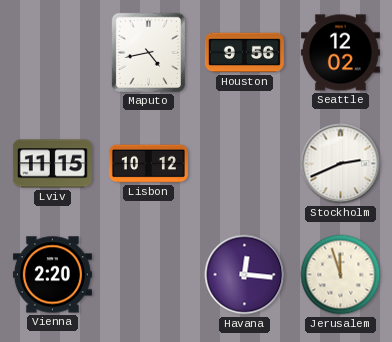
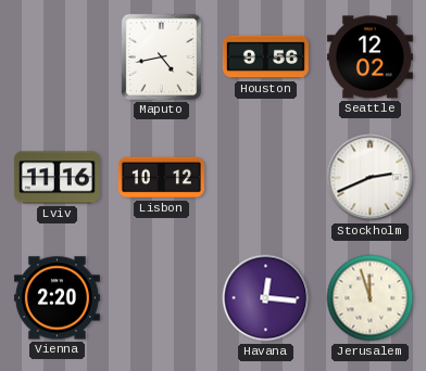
Lviv: 11:15 -> 11:16
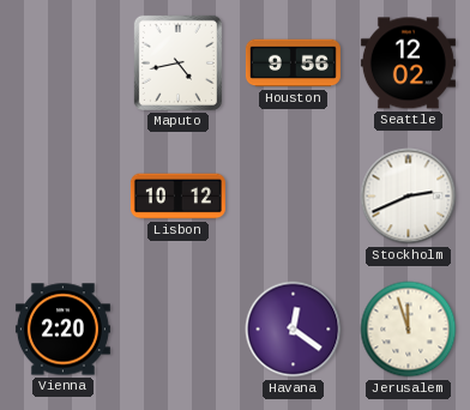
Lviv: 11:16 -> none
Havana: 12:16 -> 12:21
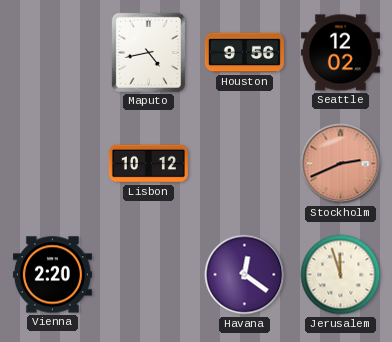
Stockholm dial: white -> salmon
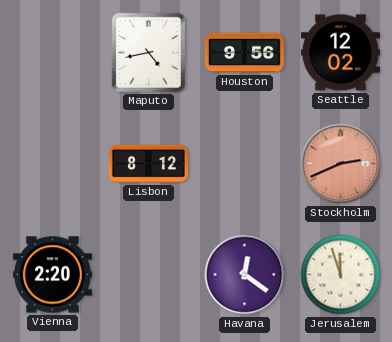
Lisbon: 10:12 -> 8:12
